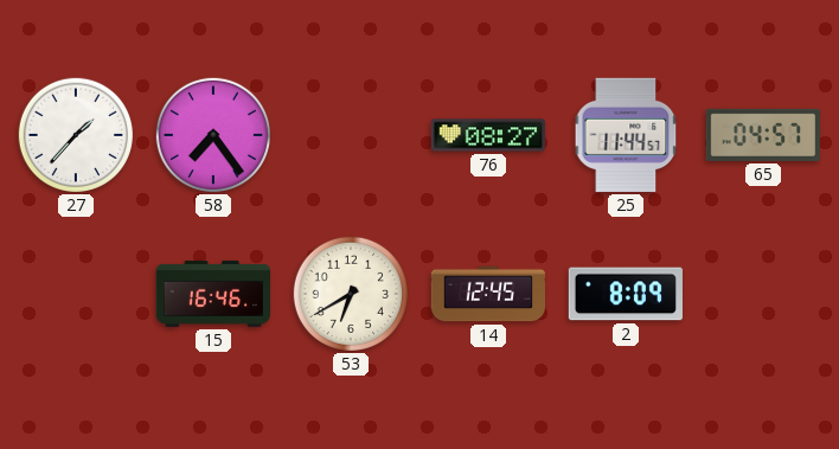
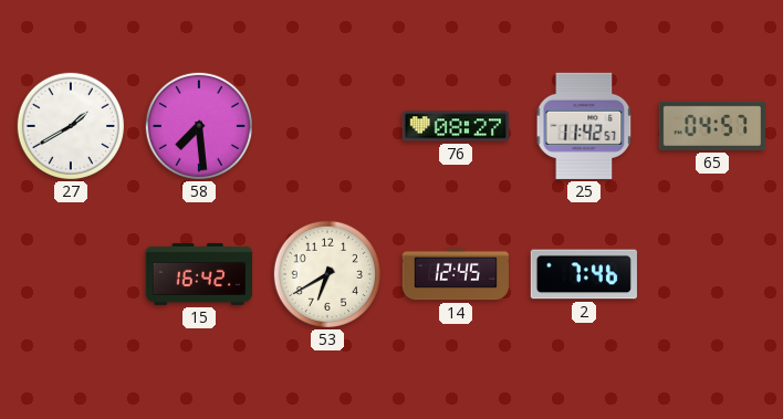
27: 1:37 -> 1:40
58: 7:24 -> 7:29
25: 11:44 -> 11:42
15: 16:46 -> 16:42
2: 8:09 -> 7:46
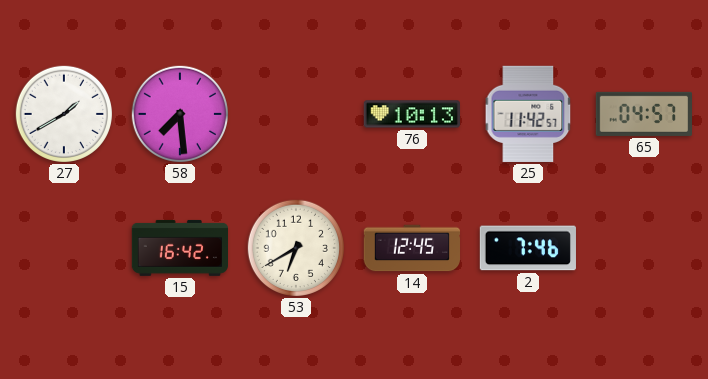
76: 08:27 -> 10:13
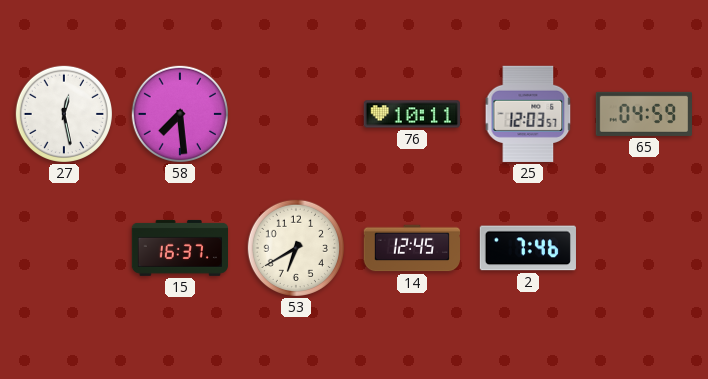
27: 1:40 -> 12:28
76: 10:13 -> 10:11
25: 11:42 -> 12:03
65: 04:57 -> 04:59
15: 16:42 -> 16:37
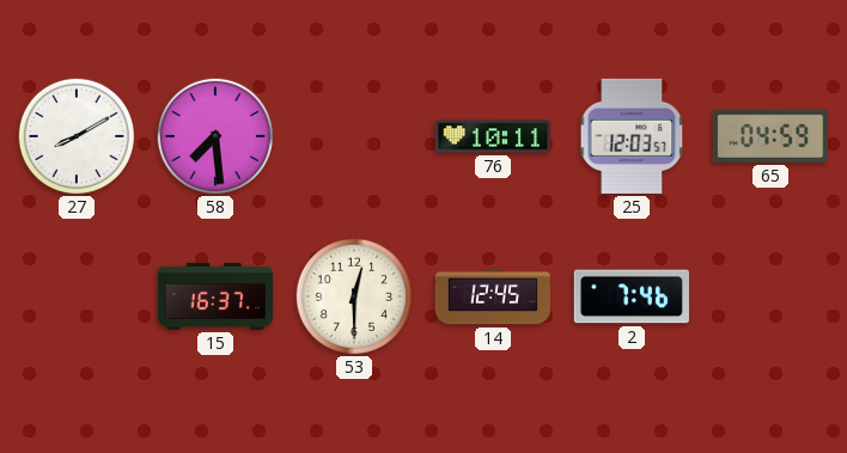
27: 12:28 -> 8:10
53: 6:40 -> 12:30
